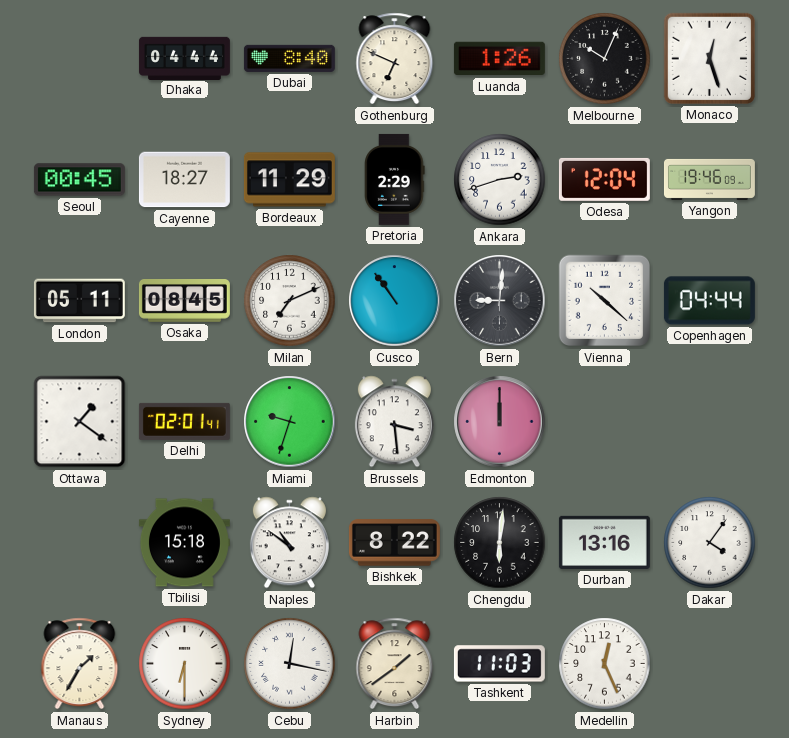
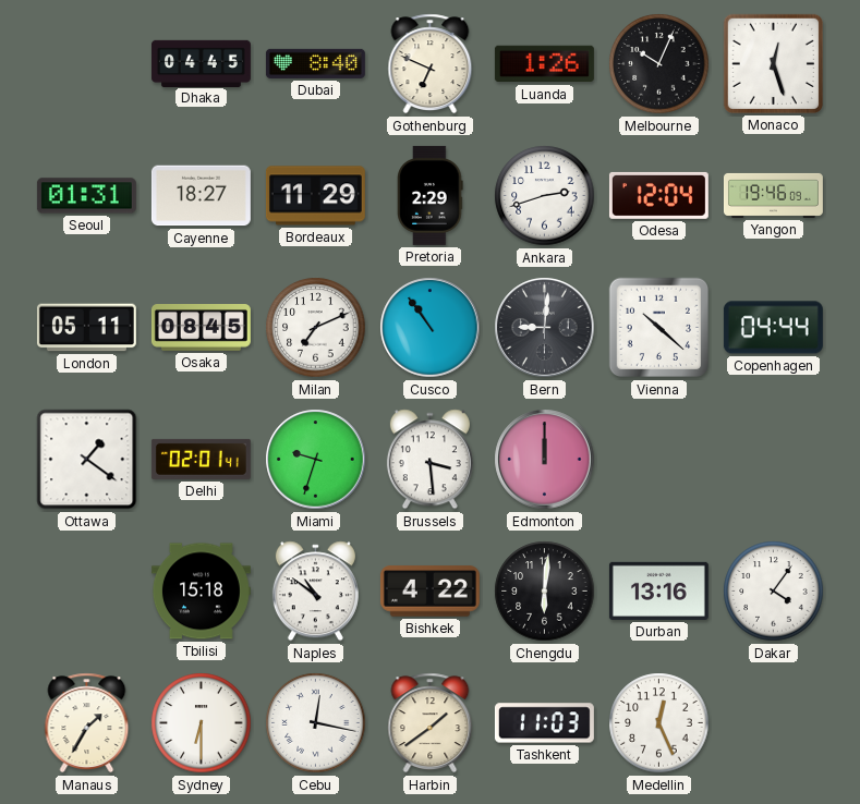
Dhaka: 04:44 -> 04:45
Seoul: 00:45 -> 01:31
Bishkek: 8:22 -> 4:22
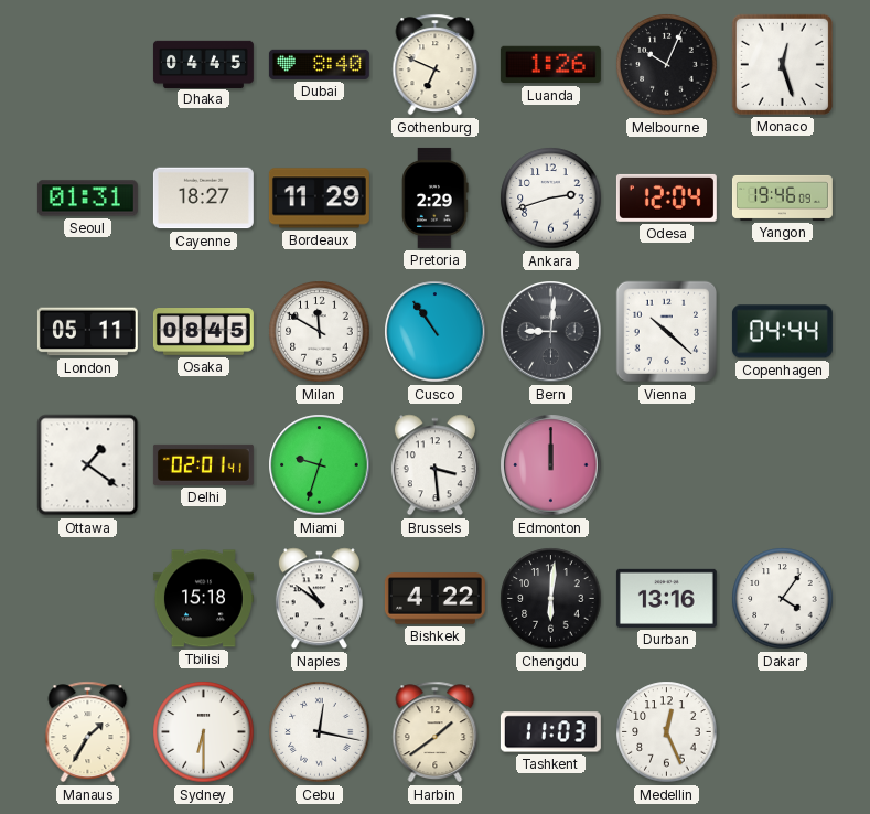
Milan: 7:11 -> 11:50
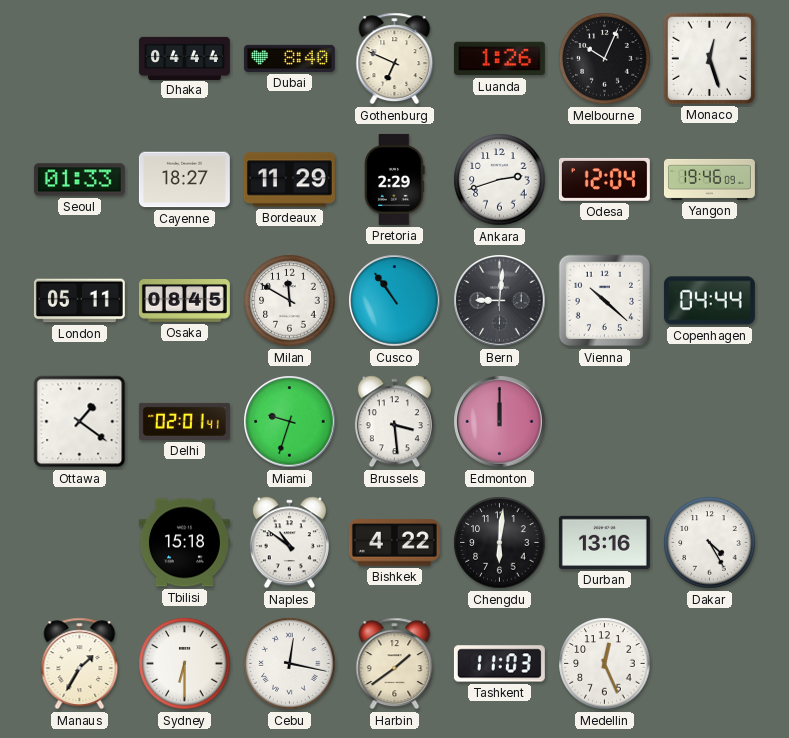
Dhaka: 04:45 -> 04:44
Seoul: 01:31 -> 01:33
Dakar: 4:06 -> 4:25
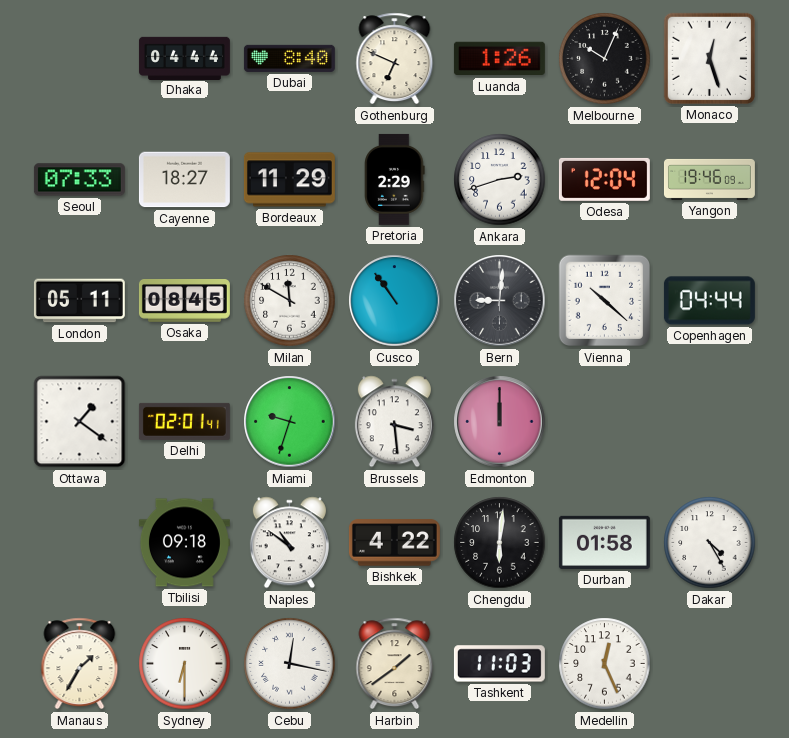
Seoul: 01:33 -> 07:33
Tbilisi: 15:18 -> 09:18
Durban: 13:16 -> 01:58
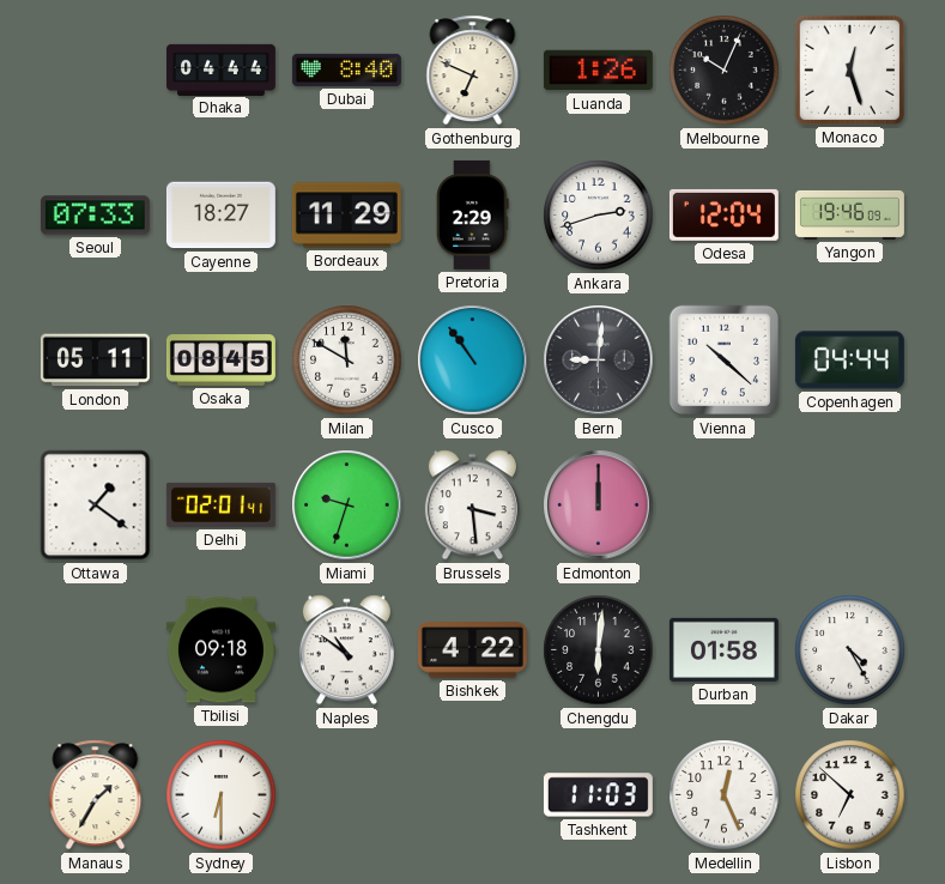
Cebu: 12:17 -> none
Harbin: 1:39 -> none
Lisbon: none -> 6:52
